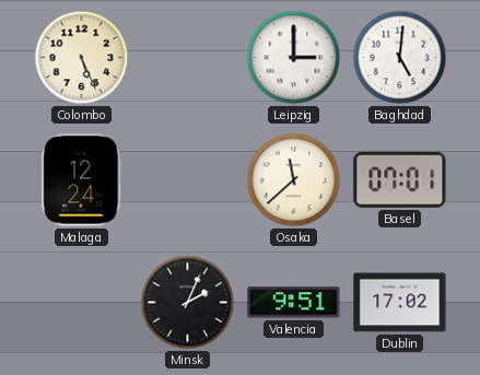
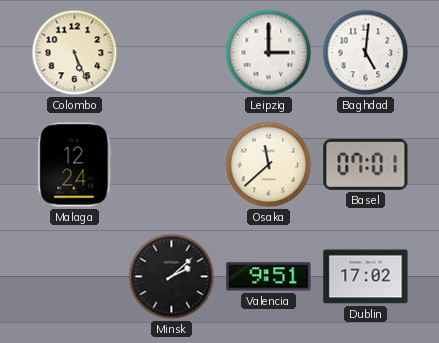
Minsk: 2:04 -> 2:08
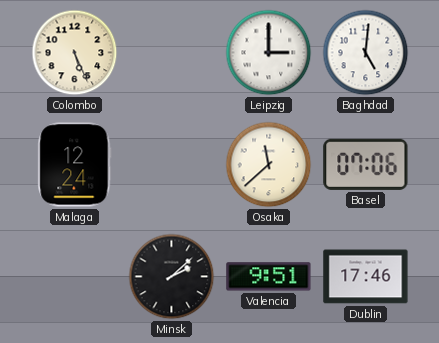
Basel: 07:01 -> 07:06
Dublin: 17:02 -> 17:46
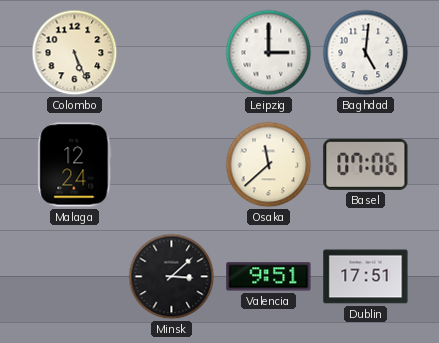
Minsk: 2:08 -> 3:08
Dublin: 17:46 -> 17:51
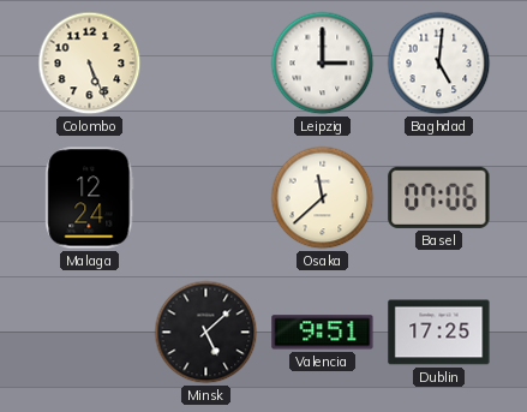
Minsk: 3:08 -> 5:08
Dublin: 17:51 -> 17:25
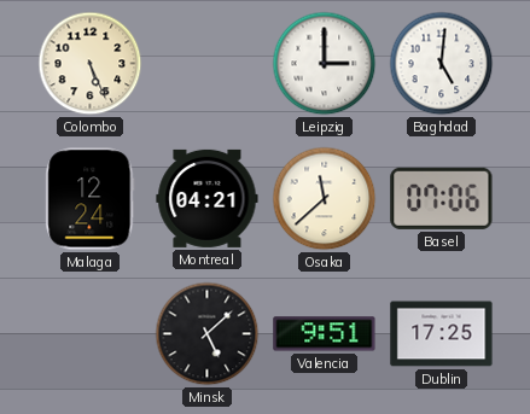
Montreal: none -> 04:21
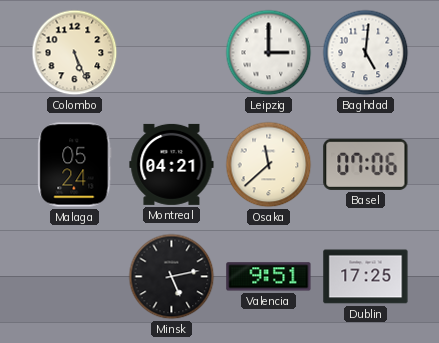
Malaga: 12:24 -> 05:24
Minsk: 5:08 -> 5:13
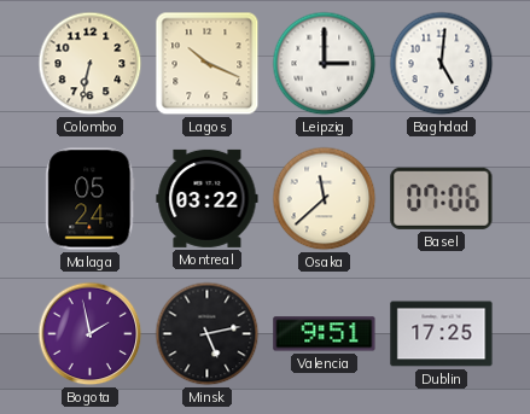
Colombo: 5:26 -> 6:32
Lagos: none -> 10:19
Montreal: 04:21 -> 03:22
Bogota: none -> 1:58
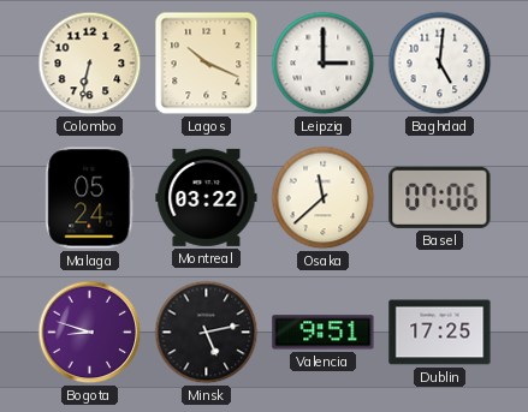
Bogota: 1:58 -> 8:48
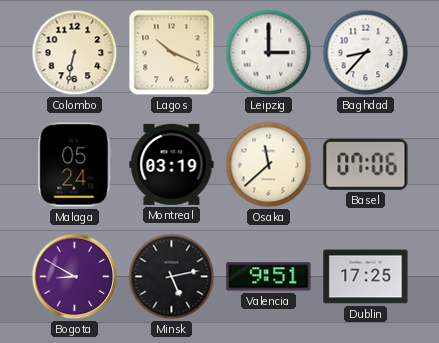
Baghdad: 5:01 -> 8:37
Montreal: 03:22 -> 03:19
Bogota: 8:48 -> 8:50
